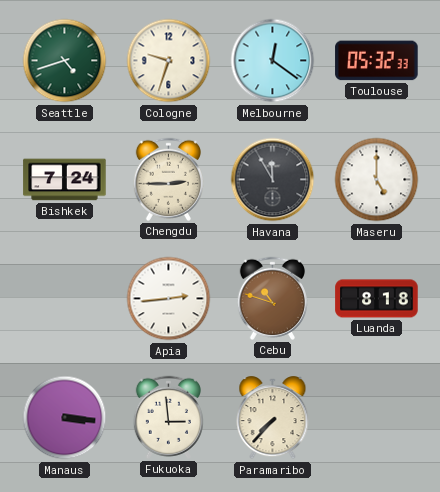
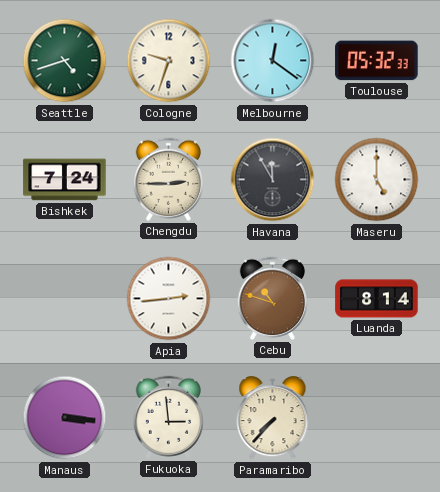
Luanda: 8:18 -> 8:14
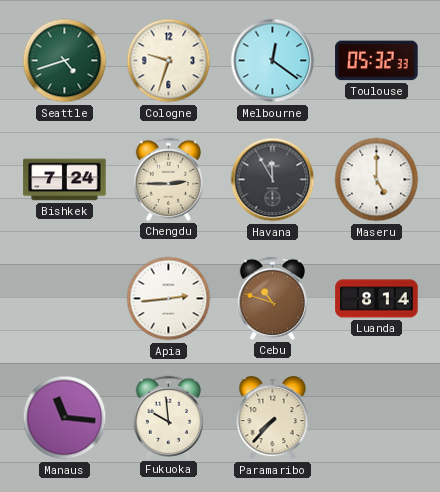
Manaus: 3:16 -> 11:16
Fukuoka: 2:59 -> 9:59
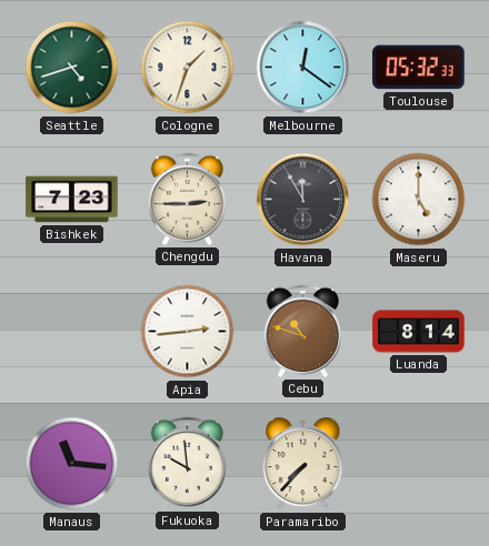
Cologne: 9:33 -> 1:33
Bishkek: 7:24 -> 7:23
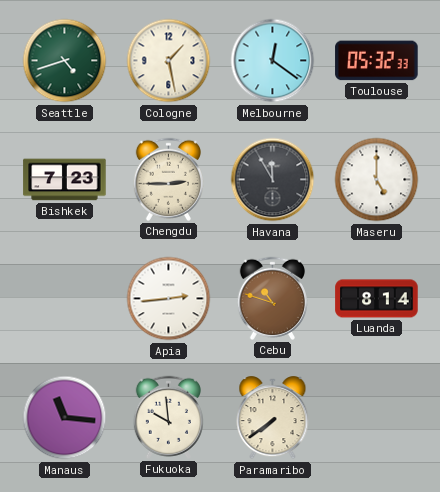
Cologne: 1:33 -> 1:28
Paramaribo: 7:37 -> 7:39
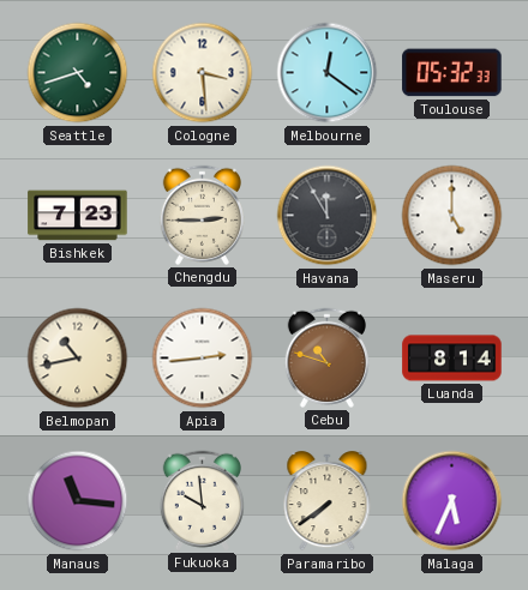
Cologne: 1:28 -> 3:29
Belmopan: none -> 10:43
Malaga: none -> 5:34
